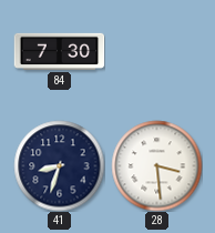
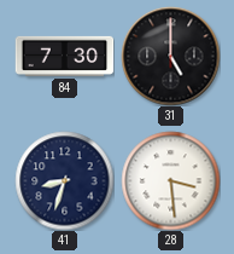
31: none -> 5:00
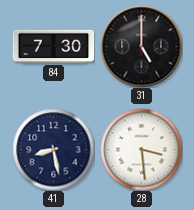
41: 8:33 -> 8:28
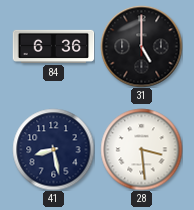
84: 7:30 -> 6:36
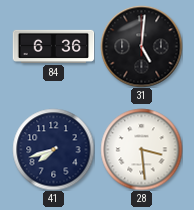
31: 5:00 -> 5:01
41: 8:28 -> 7:42
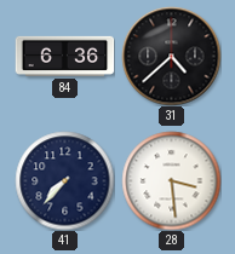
31: 5:01 -> 4:38
41: 7:42 -> 7:37
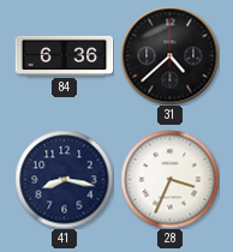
41: 7:37 -> 8:17
28: 3:29 -> 3:34
